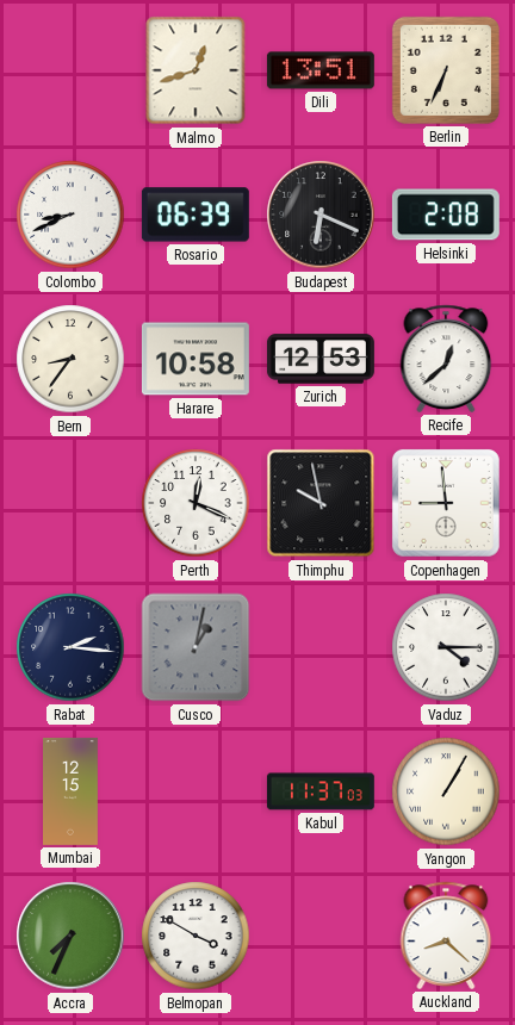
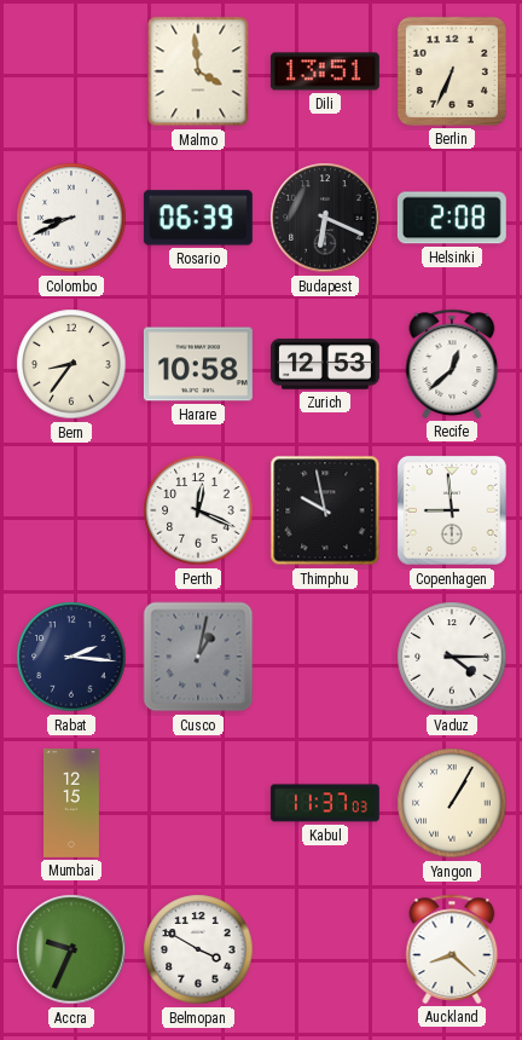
Malmo: 12:42 -> 3:59
Accra: 7:34 -> 9:34
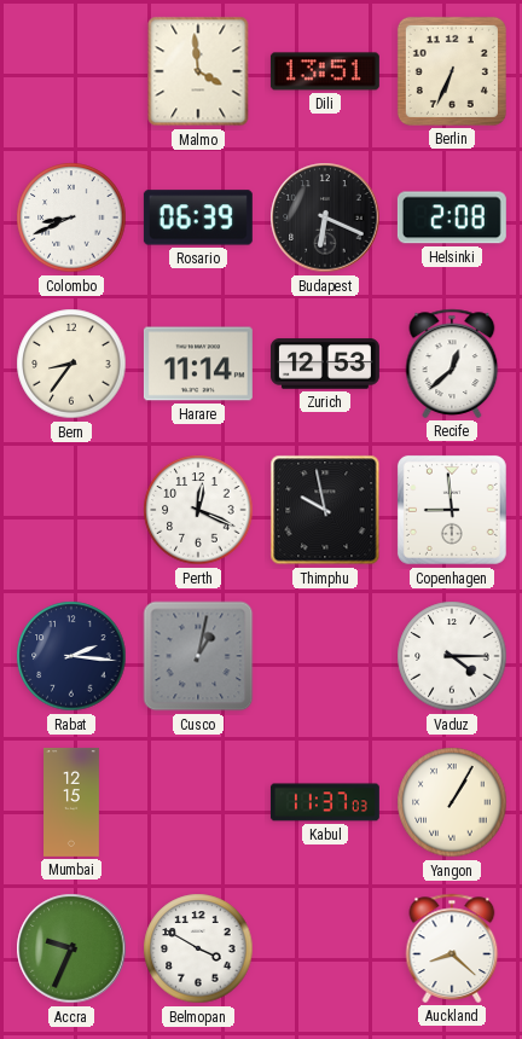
Harare: 10:58 -> 11:14
